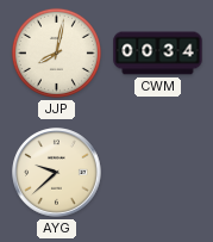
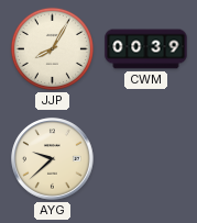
JJP: 8:02 -> 8:05
CWM: 00:34 -> 00:39
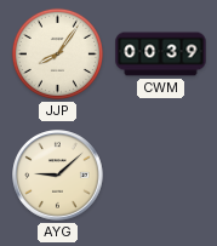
JJP: 8:05 -> 8:06
AYG: 9:38 -> 9:08
